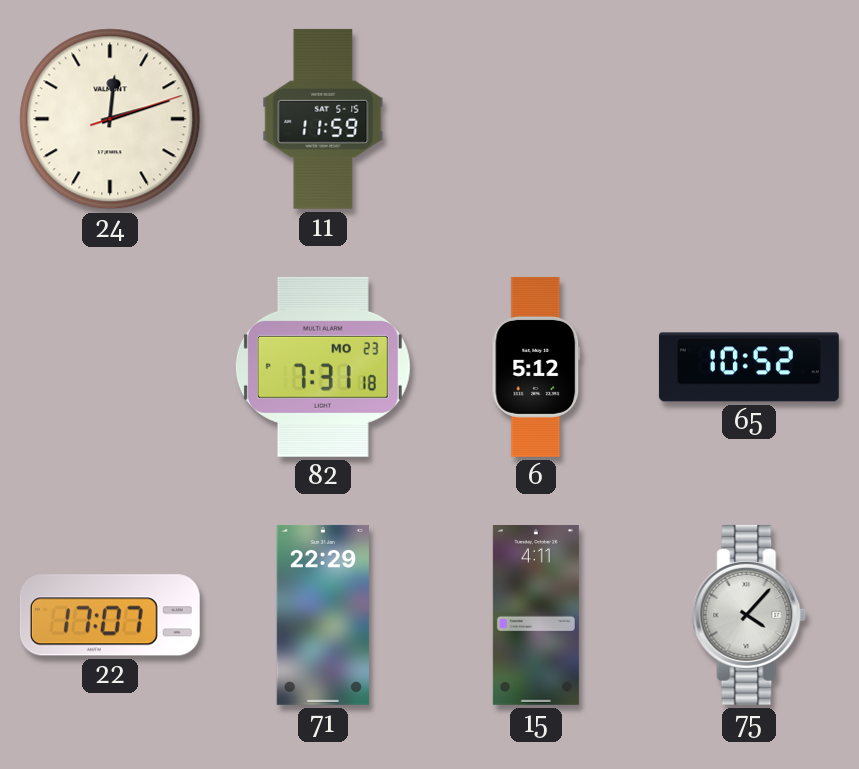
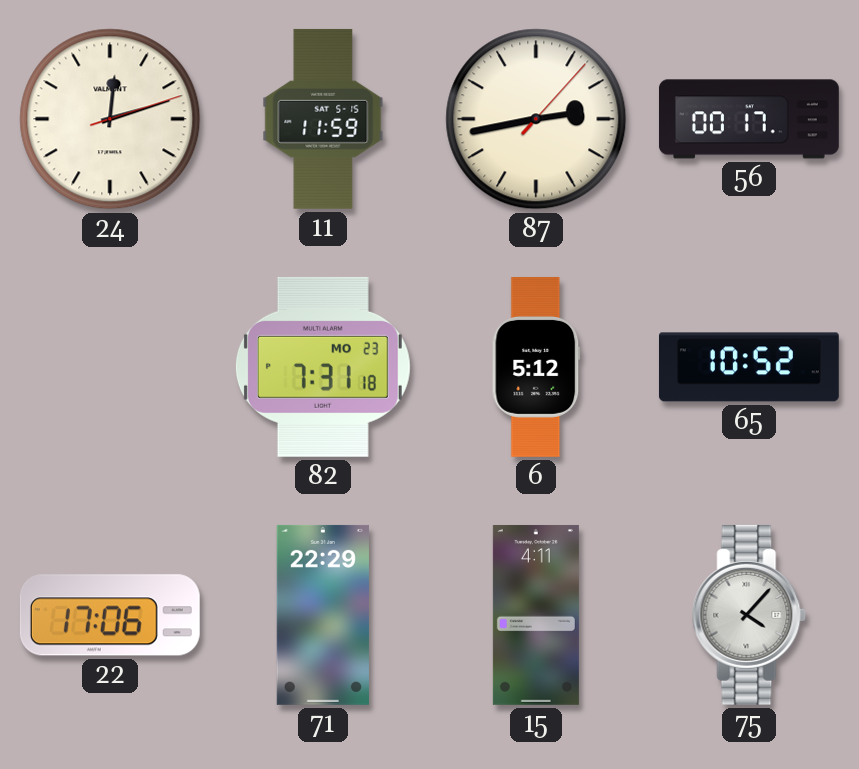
87: none -> 2:43
56: none -> 00:17
22: 17:07 -> 17:06
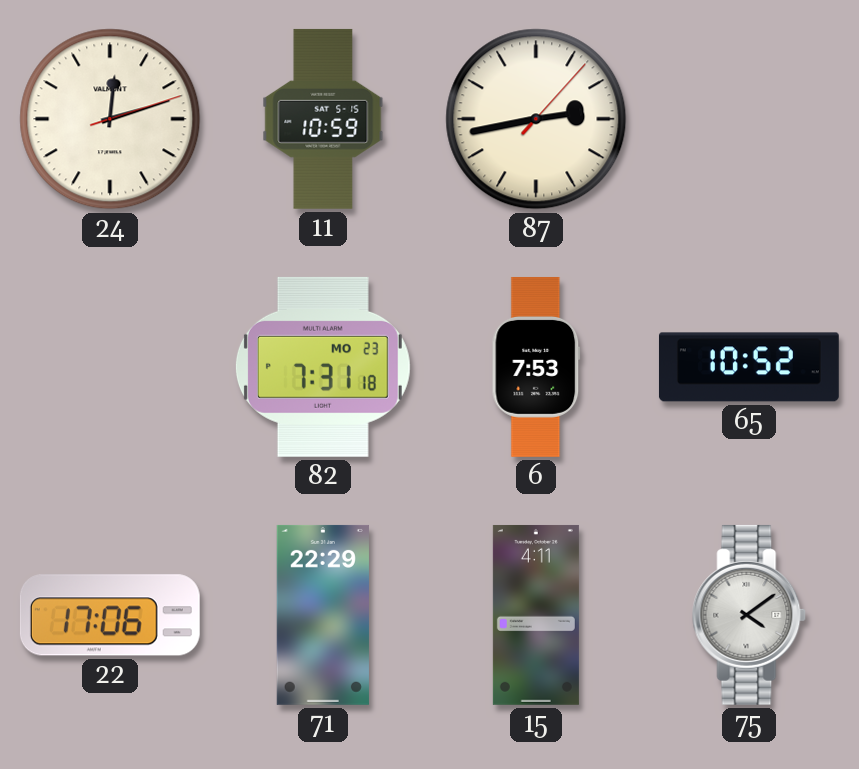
11: 11:59 -> 10:59
56: 00:17 -> none
6: 5:12 -> 7:53
75: 4:07 -> 4:09
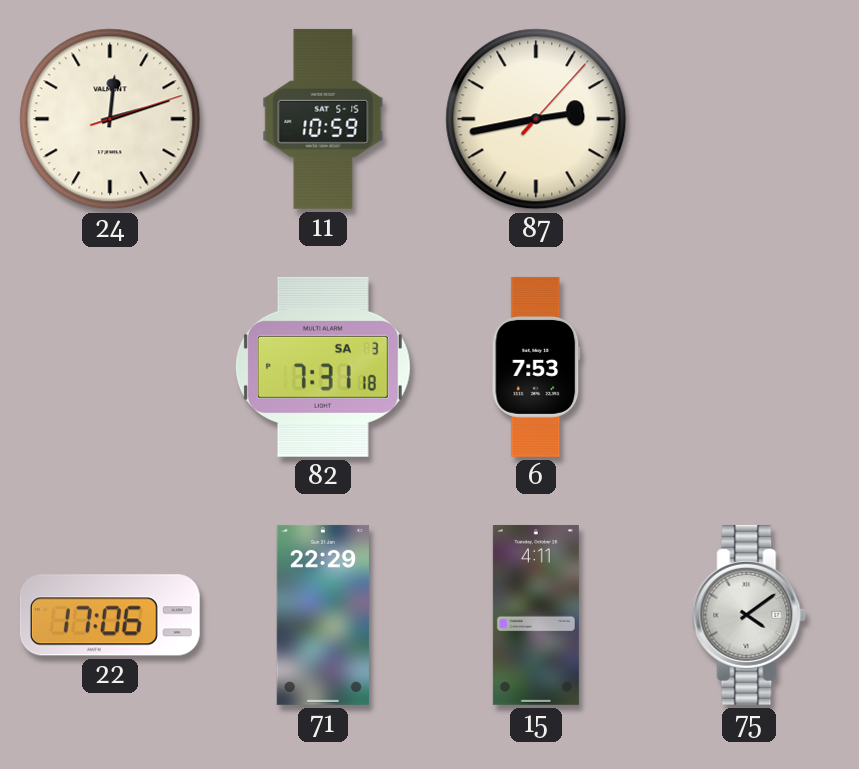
82 date: MO 23 -> SA 3
65: 10:52 -> none
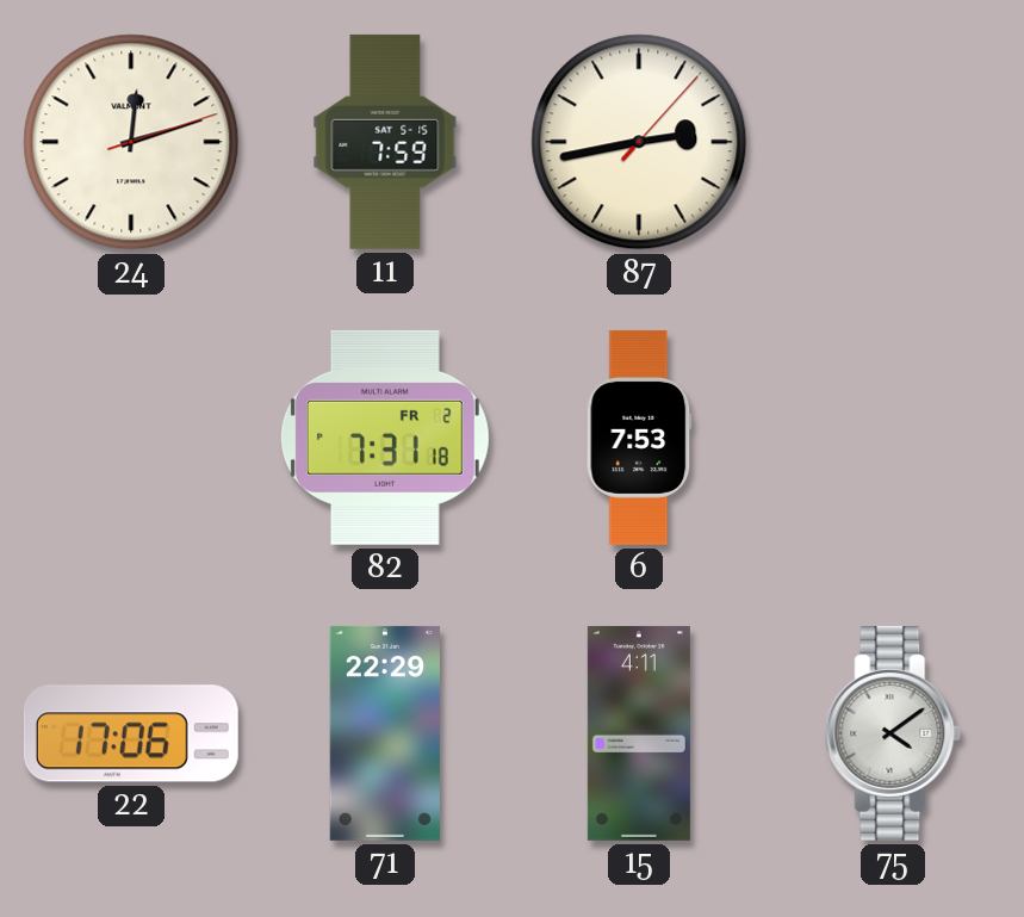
11: 10:59 -> 7:59
82 date: SA 3 -> FR 2
